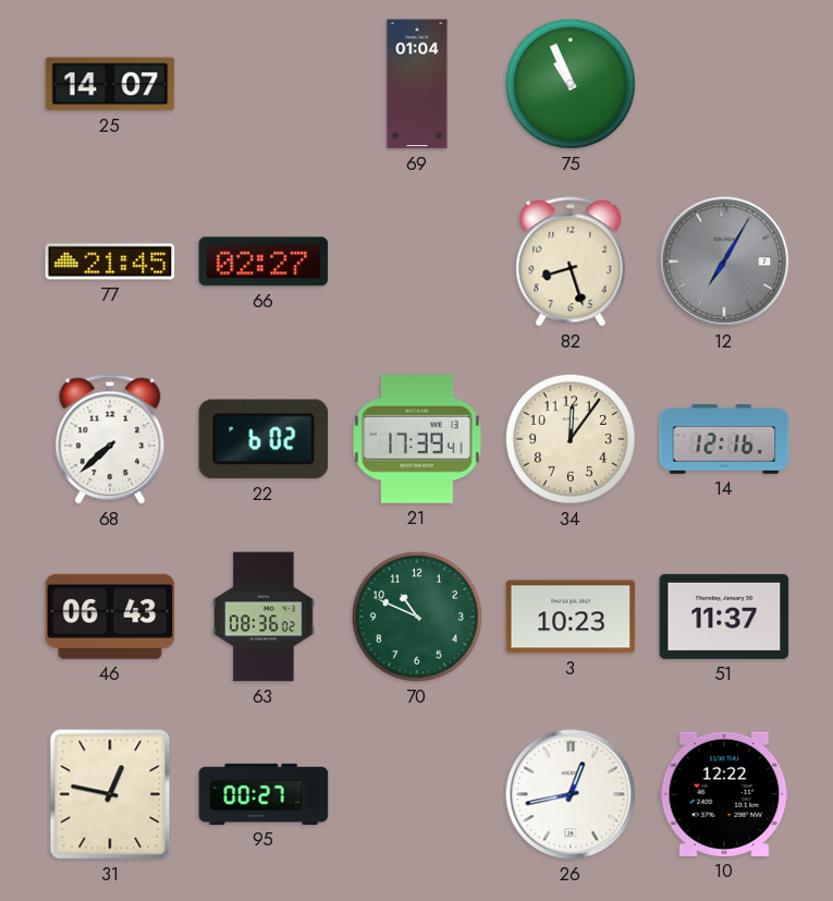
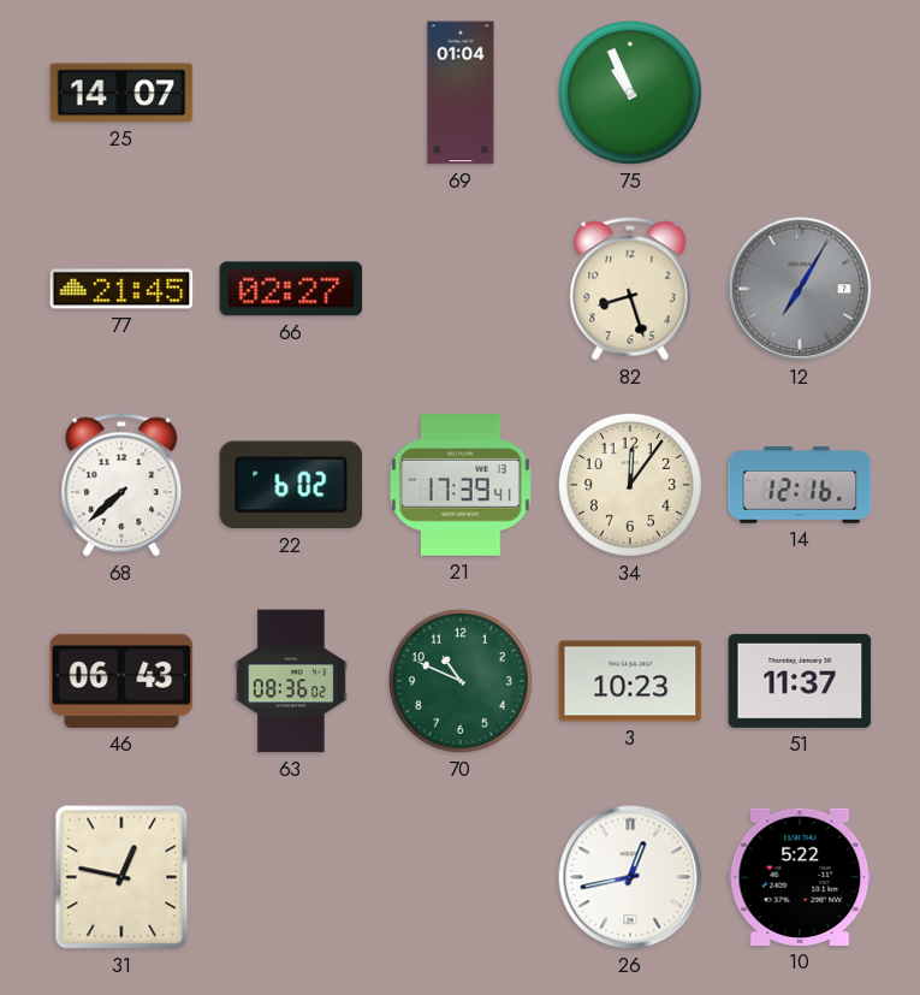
95: 00:27 -> none
10: 12:22 -> 5:22
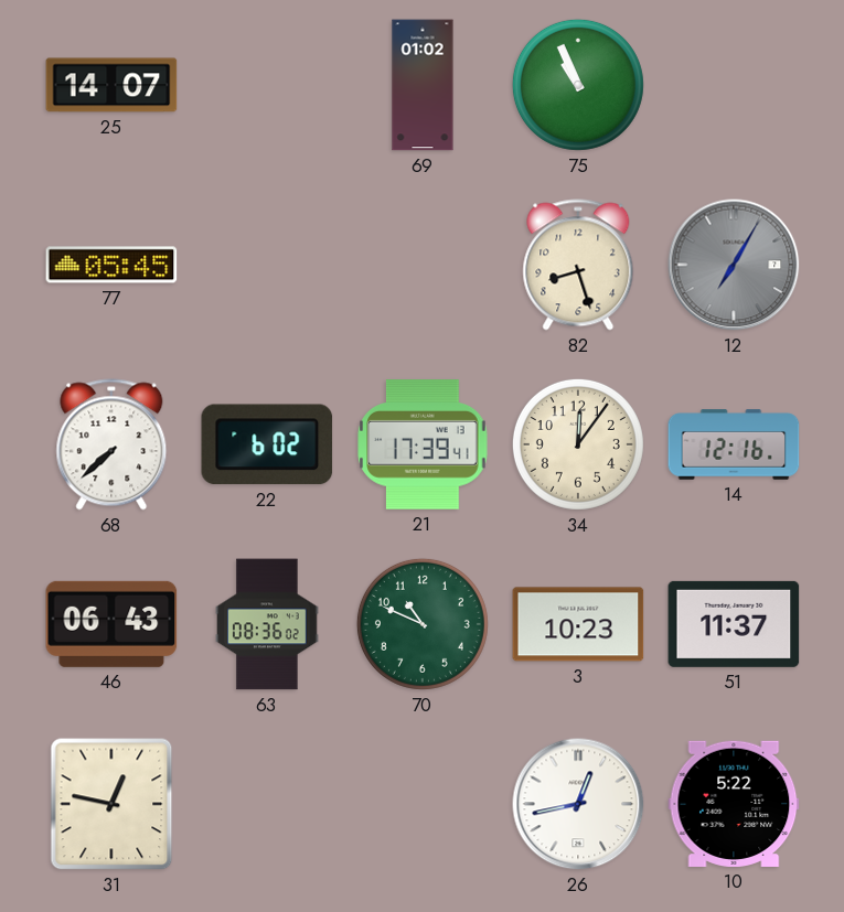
69: 01:04 -> 01:02
77: 21:45 -> 05:45
66: 02:27 -> none
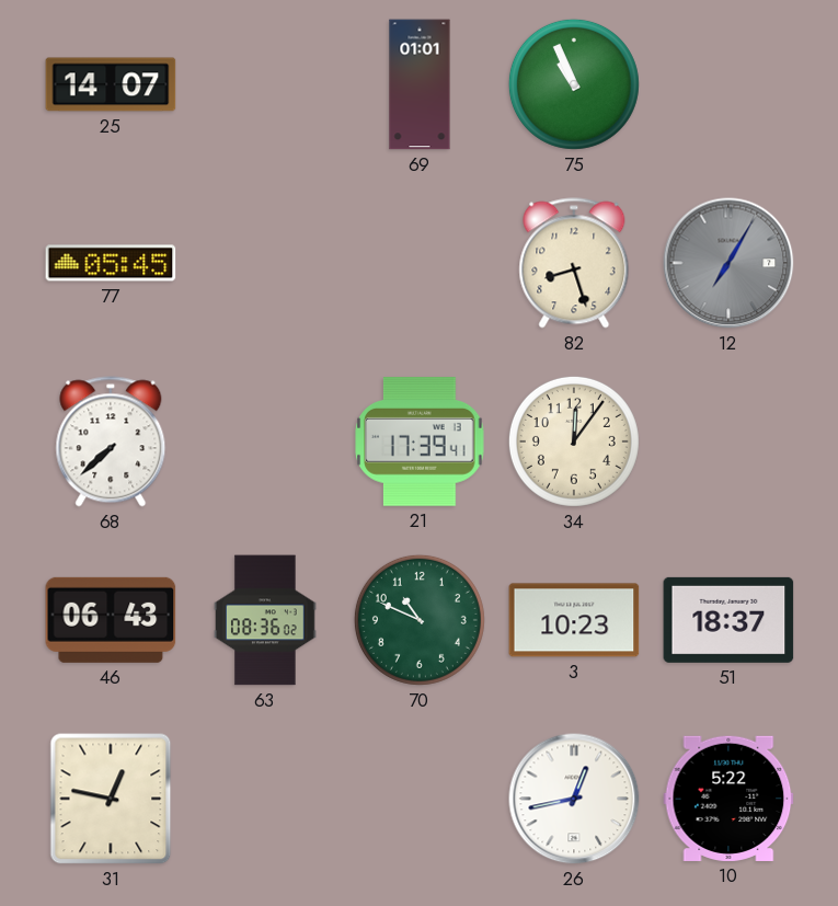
69: 01:02 -> 01:01
22: 6:02 -> none
14: 12:16 -> none
51: 11:37 -> 18:37
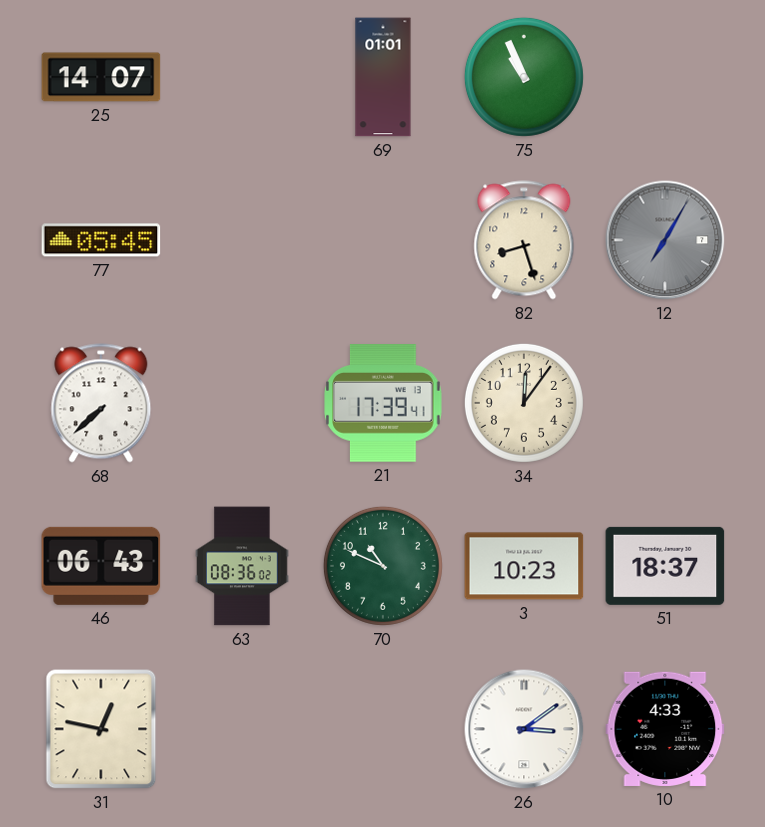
26: 12:43 -> 3:09
10: 5:22 -> 4:33
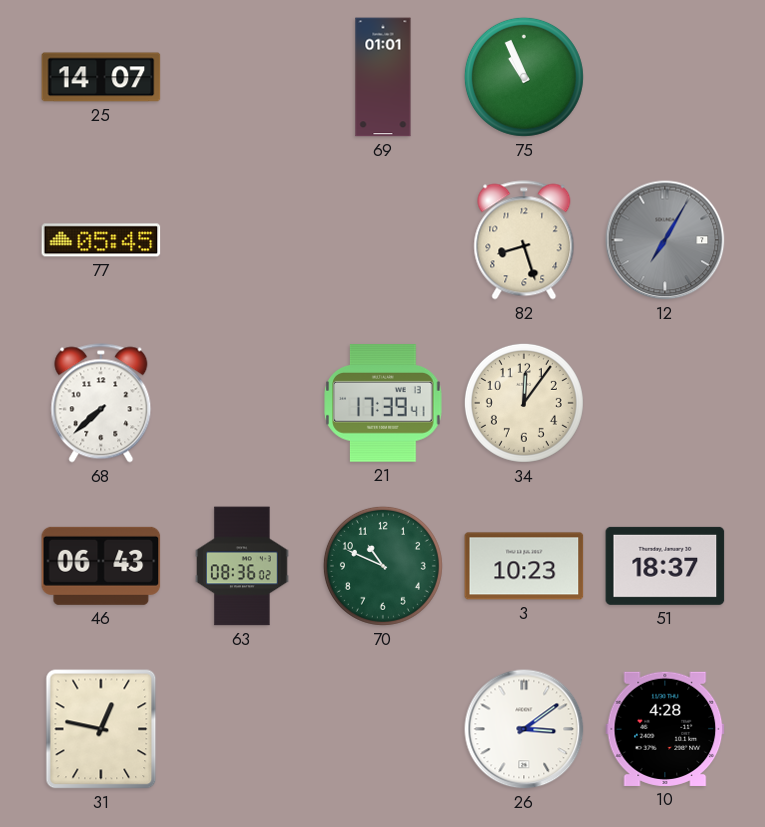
10: 4:33 -> 4:28
